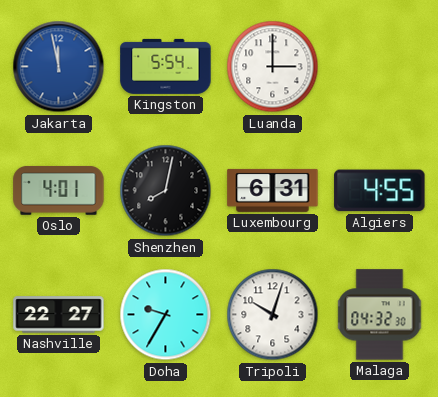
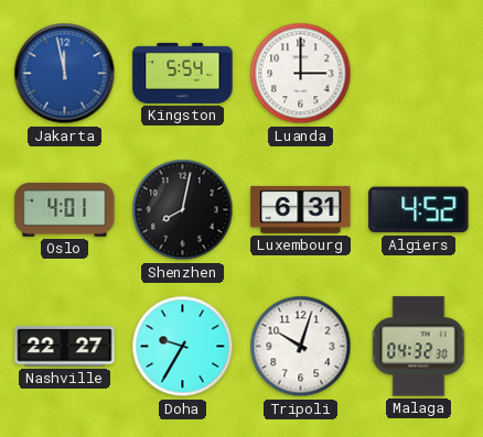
Algiers: 4:55 -> 4:52
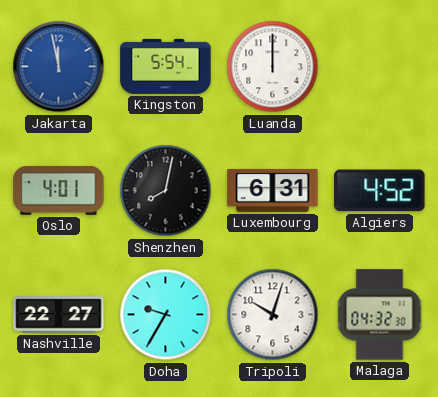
Luanda: 3:00 -> 12:00
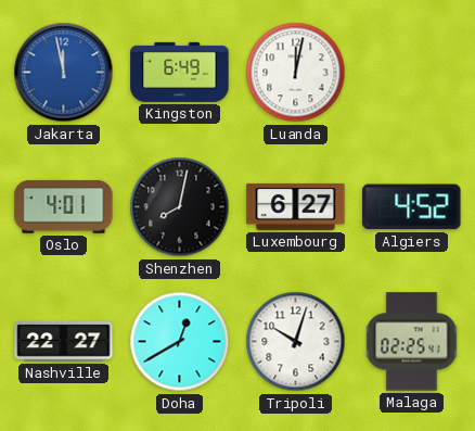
Kingston: 5:54 -> 6:49
Luanda: 12:00 -> 12:02
Luxembourg: 6:31 -> 6:27
Doha: 9:35 -> 12:40
Malaga: 04:32 -> 02:25
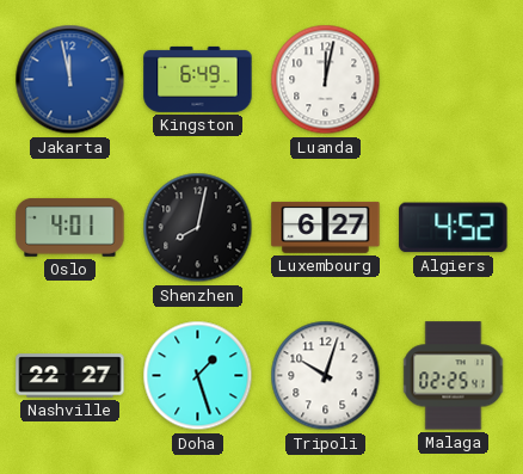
Doha: 12:40 -> 1:27
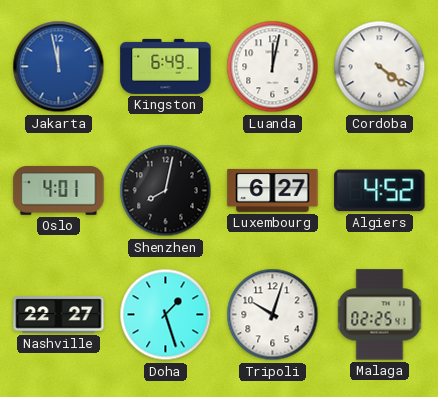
Cordoba: none -> 4:21
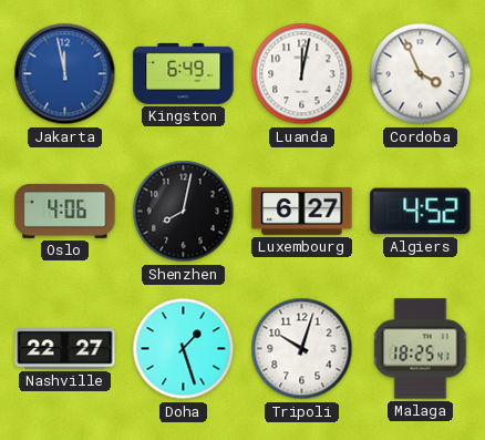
Cordoba: 4:21 -> 3:56
Oslo: 4:01 -> 4:06
Malaga: 02:25 -> 18:25
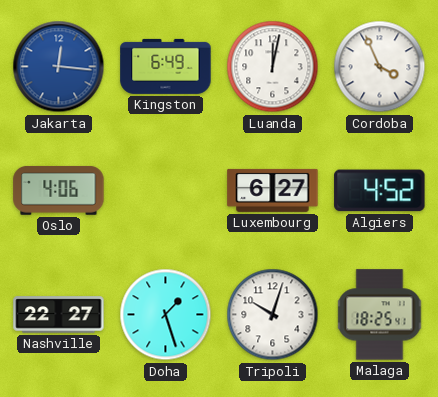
Jakarta: 11:58 -> 12:16
Shenzhen: 8:02 -> none
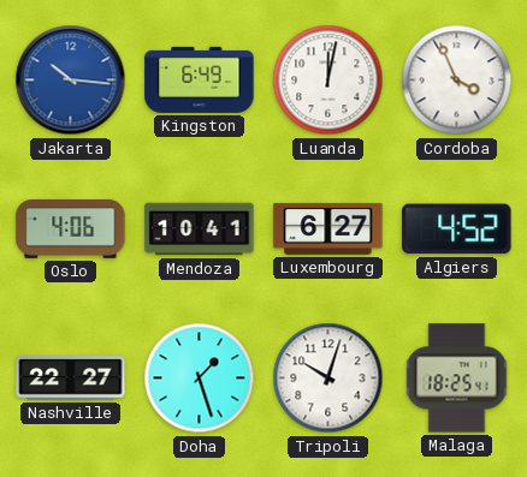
Jakarta: 12:16 -> 10:16
Mendoza: none -> 10:41
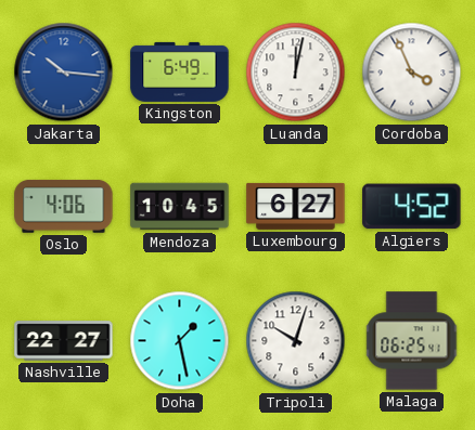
Mendoza: 10:41 -> 10:45
Doha: 1:27 -> 1:28
Malaga: 18:25 -> 06:25
